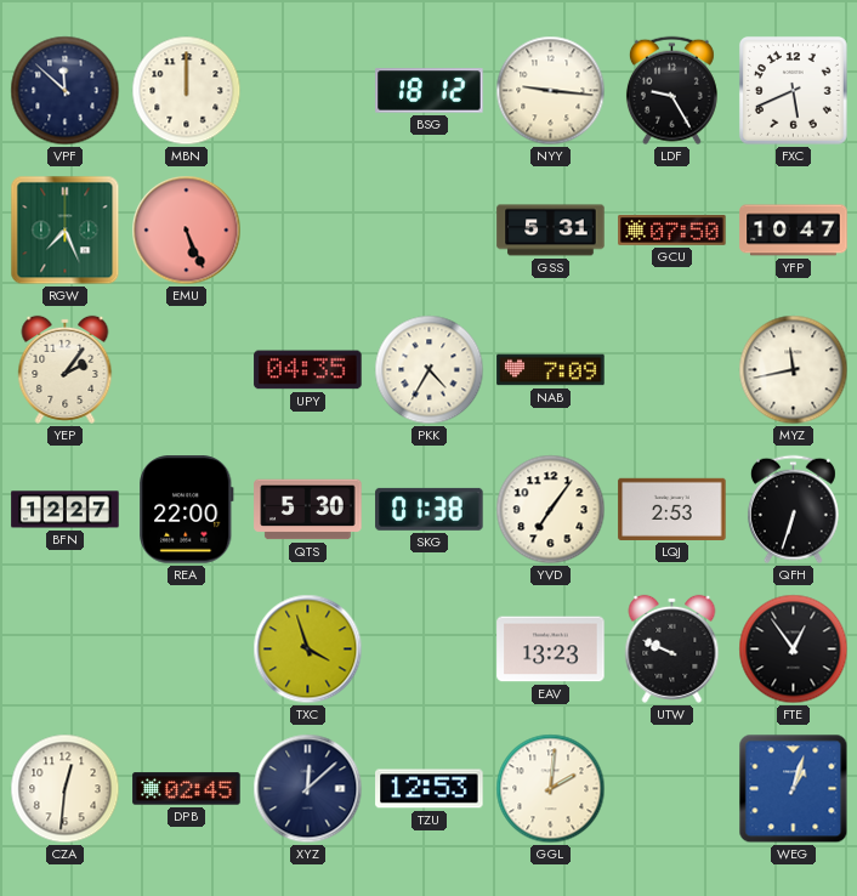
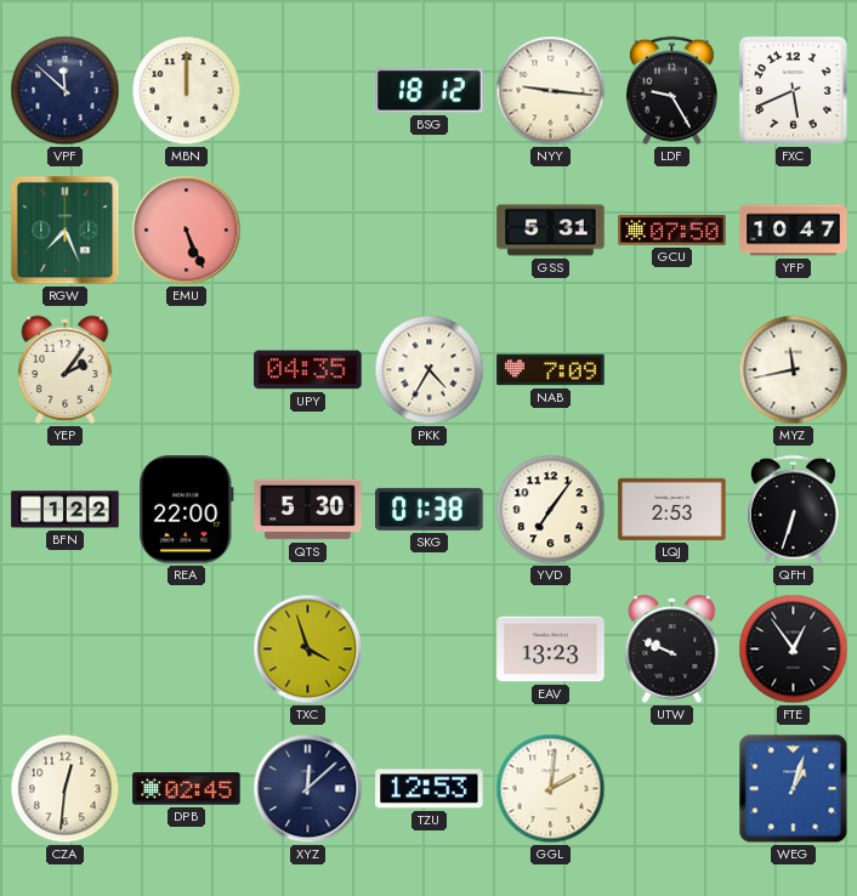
BFN: 12:27 -> 1:22
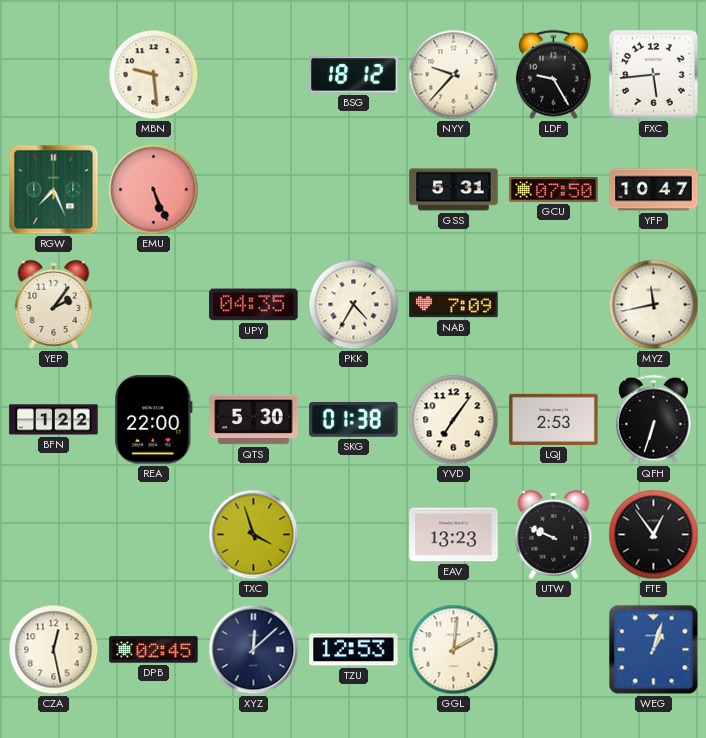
VPF: 11:52 -> none
MBN: 12:00 -> 9:29
NYY: 9:16 -> 9:37
FXC: 5:41 -> 5:44
CZA: 12:31 -> 12:28
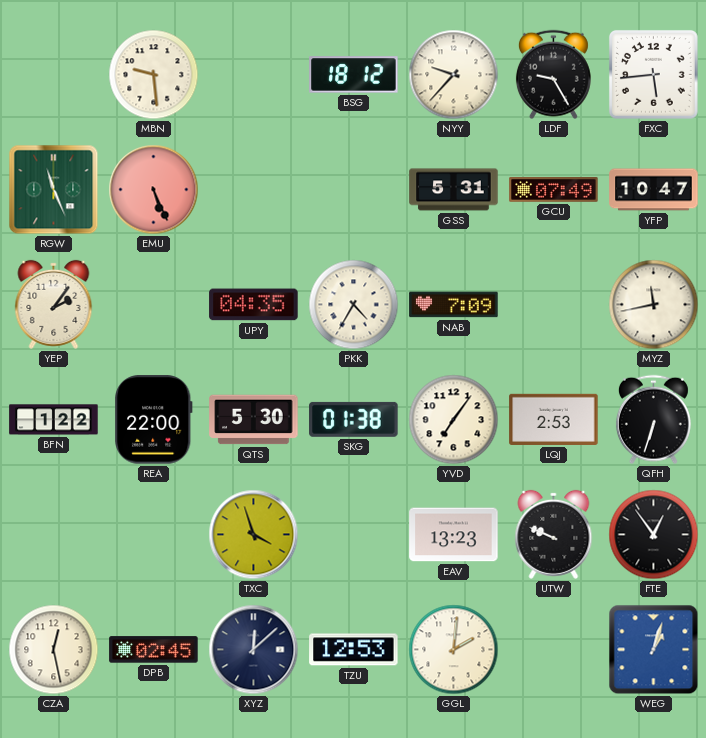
RGW: 7:26 -> 11:26
GCU: 07:50 -> 07:49
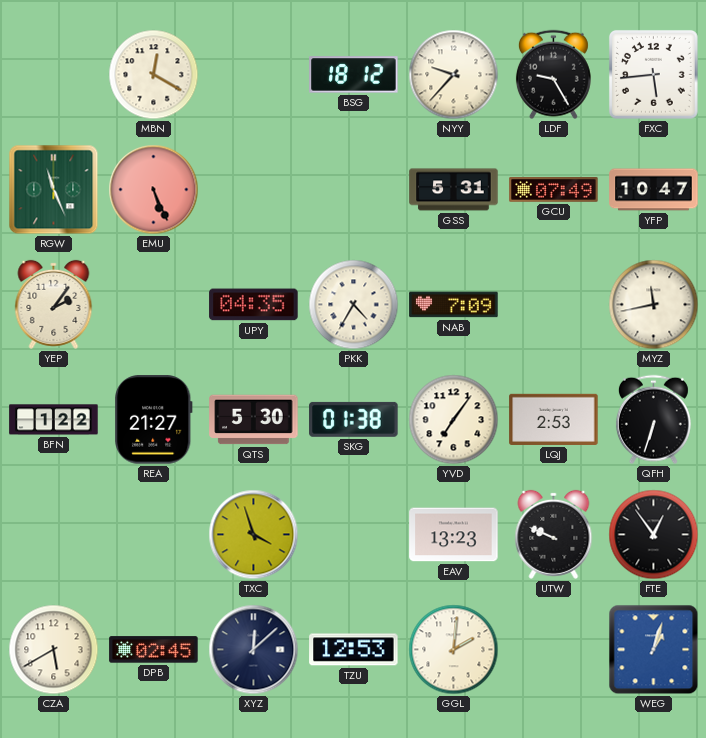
MBN: 9:29 -> 12:20
REA: 22:00 -> 21:27
CZA: 12:28 -> 5:40
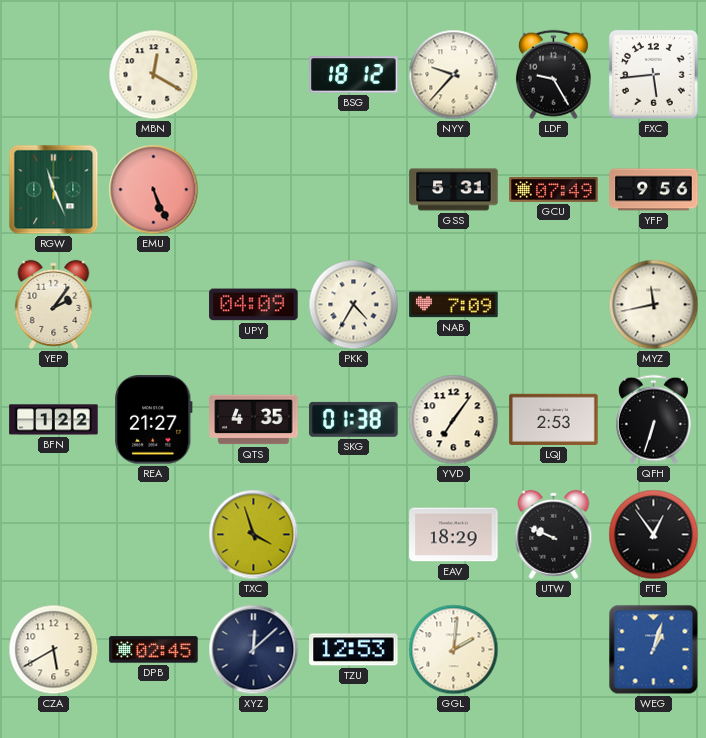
YFP: 10:47 -> 9:56
UPY: 04:35 -> 04:09
QTS: 5:30 -> 4:35
EAV: 13:23 -> 18:29
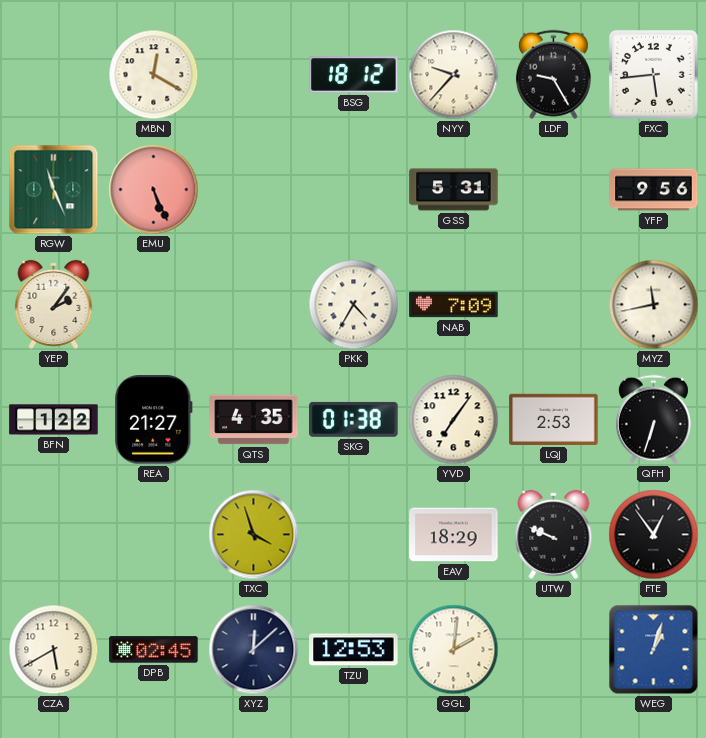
GCU: 07:49 -> none
UPY: 04:09 -> none
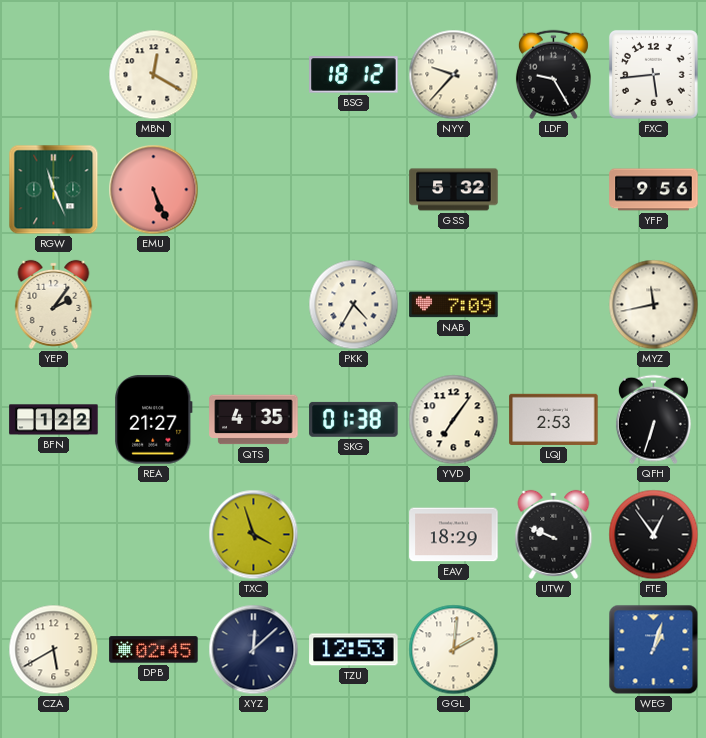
GSS: 5:31 -> 5:32
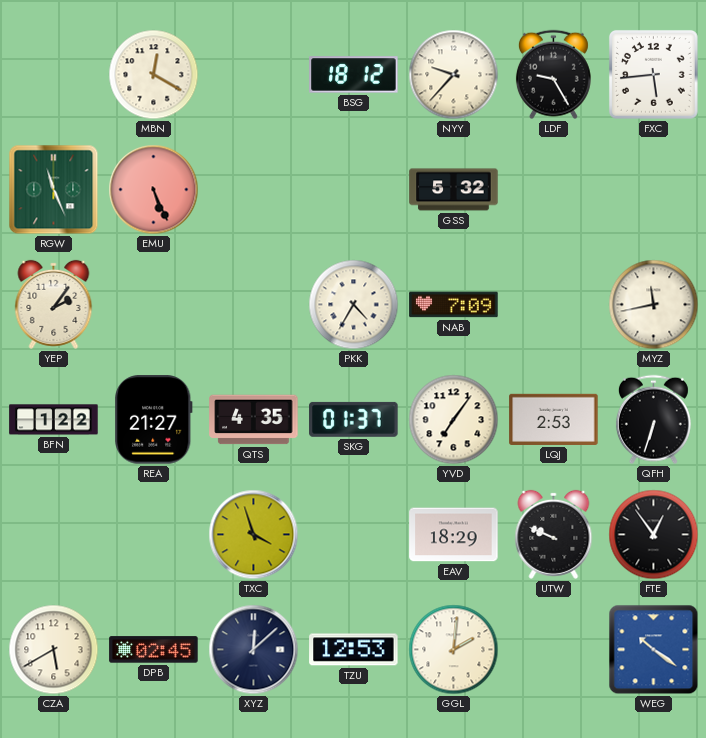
YFP: 9:56 -> none
SKG: 01:38 -> 01:37
WEG: 1:03 -> 10:21
